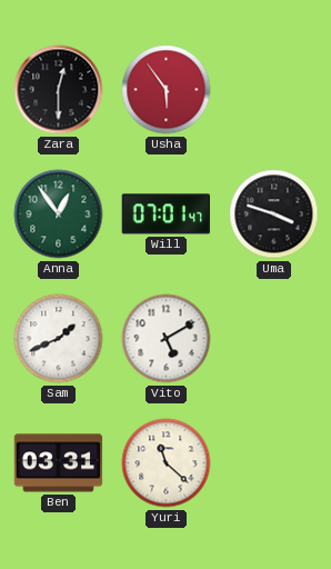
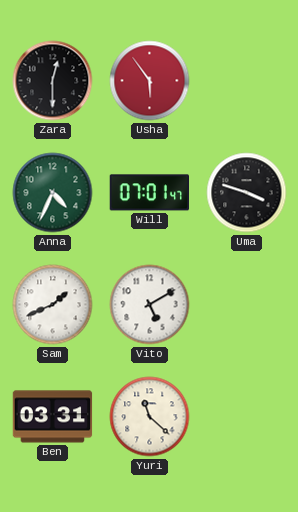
Anna: 12:54 -> 4:34
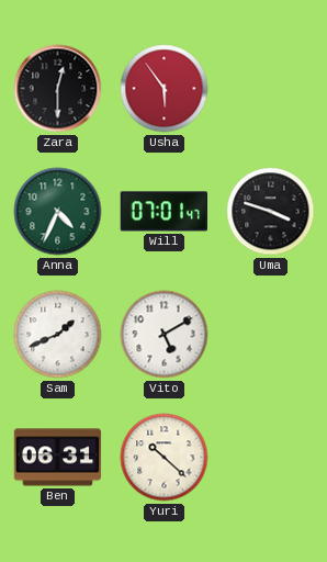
Ben: 03:31 -> 06:31
Yuri: 11:22 -> 10:22
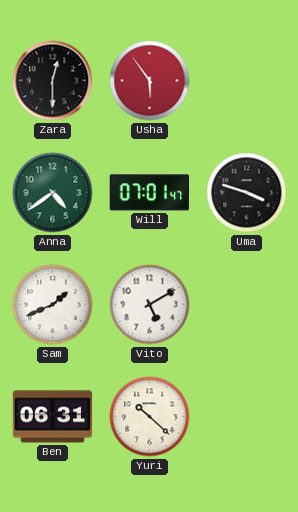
Anna: 4:34 -> 4:39
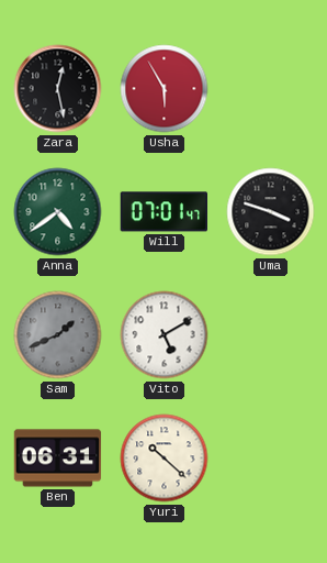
Zara: 12:30 -> 12:28
Usha: 5:54 -> 5:55
Sam dial: white -> grey
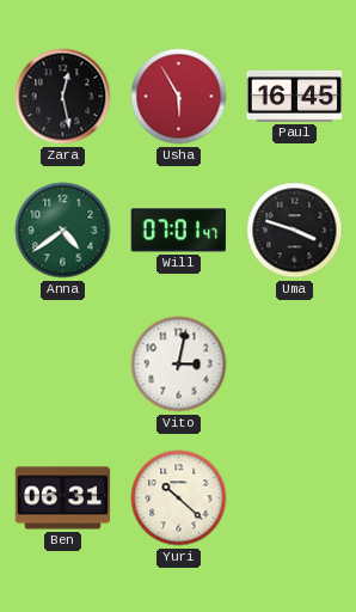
Paul: none -> 16:45
Sam: 1:41 -> none
Vito: 5:10 -> 3:02
